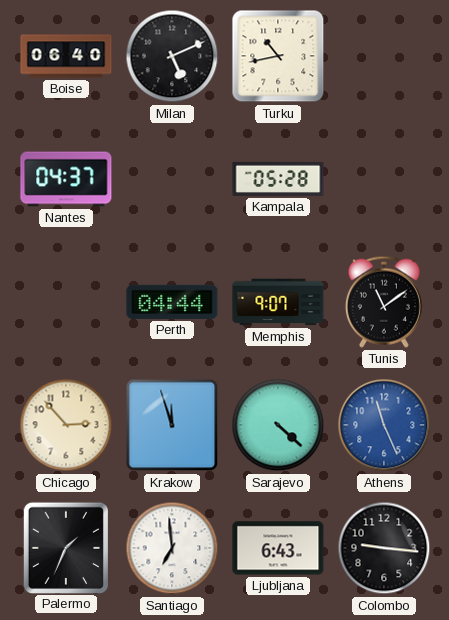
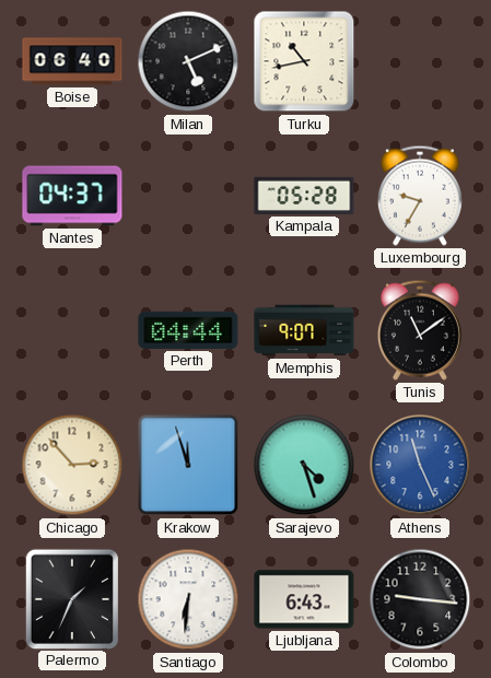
Luxembourg: none -> 9:35
Sarajevo: 4:22 -> 4:27
Santiago: 6:59 -> 6:31
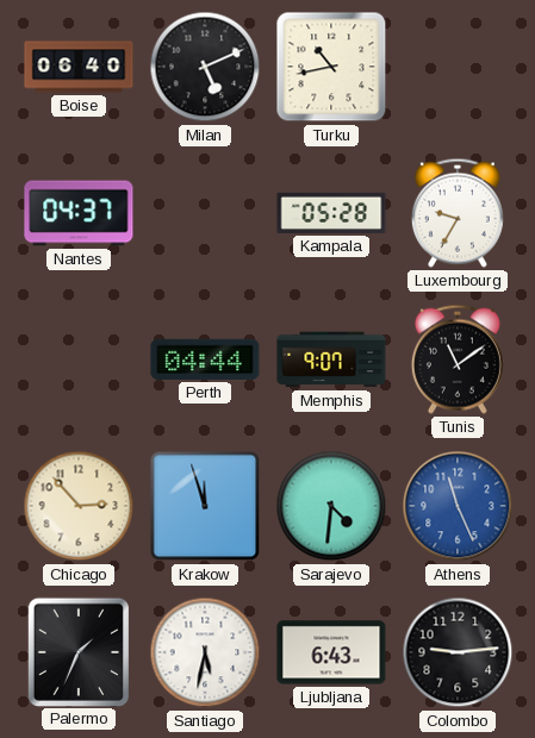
Sarajevo: 4:27 -> 4:31
Santiago: 6:31 -> 5:32
Colombo: 9:16 -> 9:14
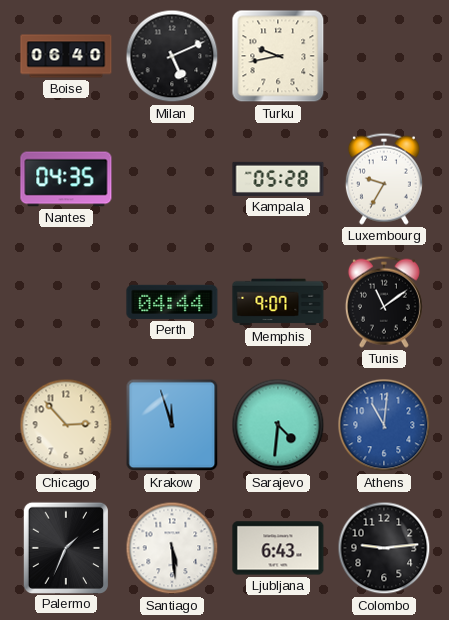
Turku: 10:43 -> 9:43
Nantes: 04:37 -> 04:35
Athens: 11:26 -> 11:01
Santiago: 5:32 -> 5:29
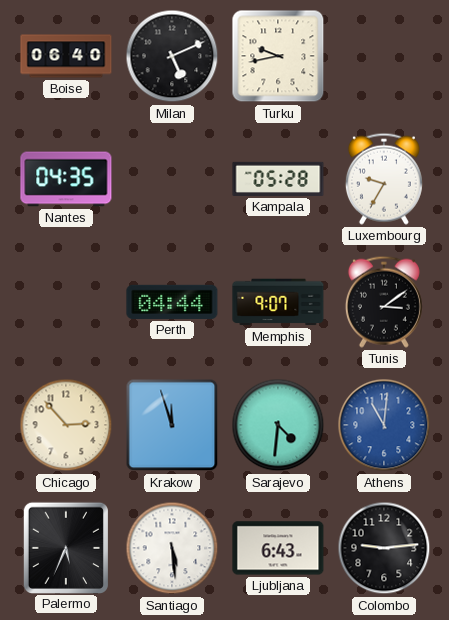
Tunis: 11:09 -> 3:09
Palermo: 1:34 -> 5:34
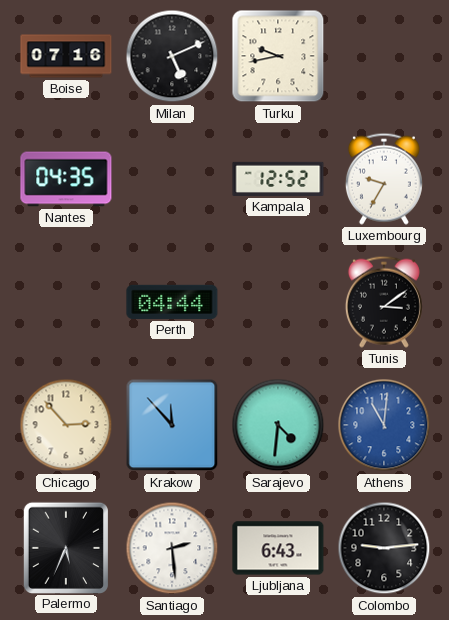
Boise: 06:40 -> 07:16
Kampala: 05:28 -> 12:52
Memphis: 9:07 -> none
Krakow: 11:57 -> 11:53
Santiago: 5:29 -> 2:29
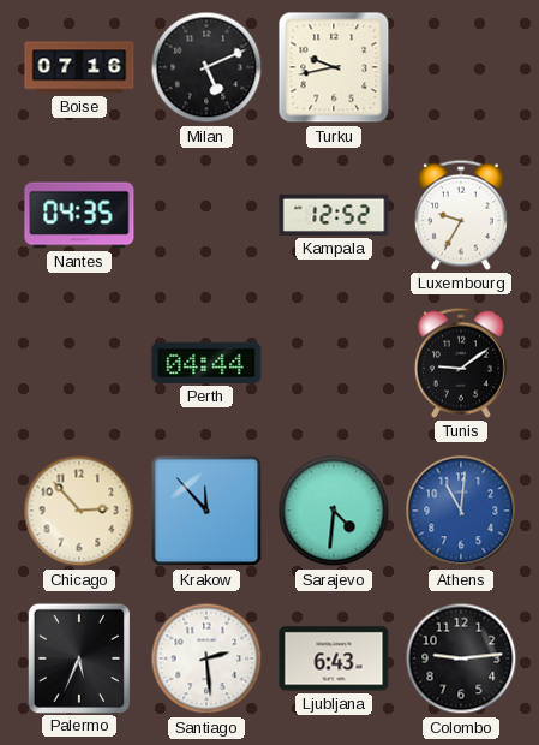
Tunis: 3:09 -> 9:09
